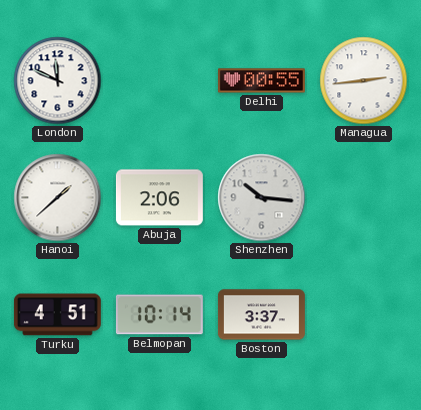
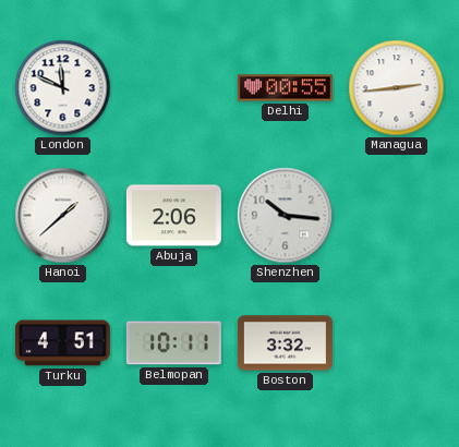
Belmopan: 10:14 -> 10:11
Boston: 3:37 -> 3:32
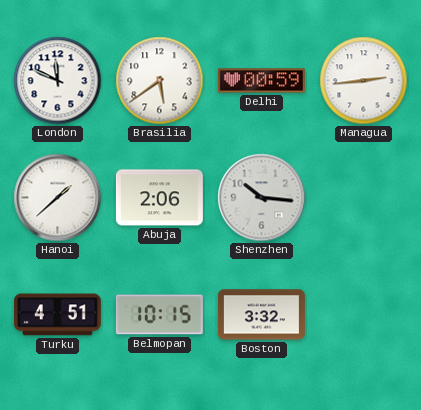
Brasilia: none -> 5:39
Delhi: 00:55 -> 00:59
Belmopan: 10:11 -> 10:15
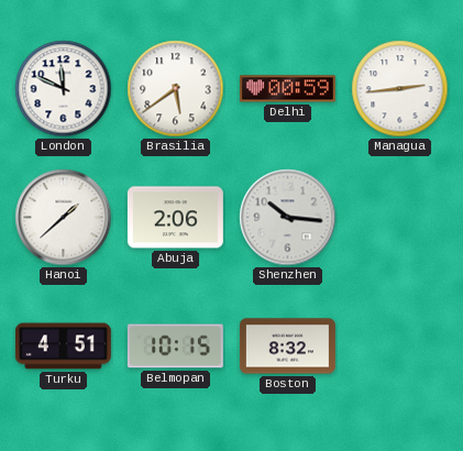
Boston: 3:32 -> 8:32
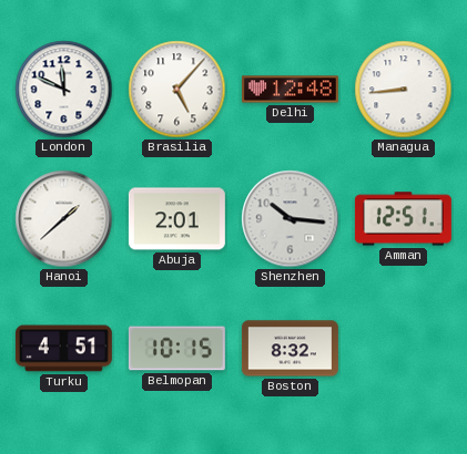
Brasilia: 5:39 -> 5:07
Delhi: 00:59 -> 12:48
Managua: 2:44 -> 8:44
Abuja: 2:06 -> 2:01
Amman: none -> 12:51
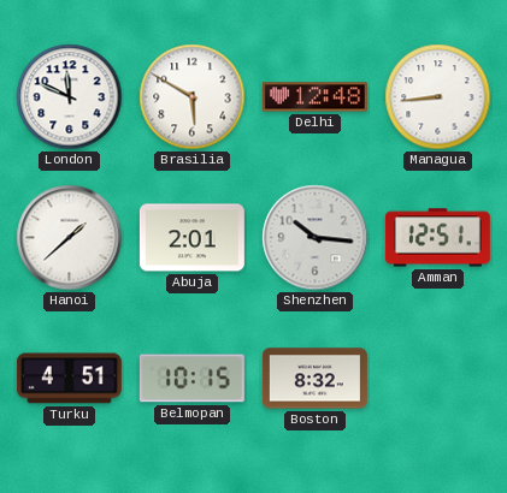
Brasilia: 5:07 -> 5:50
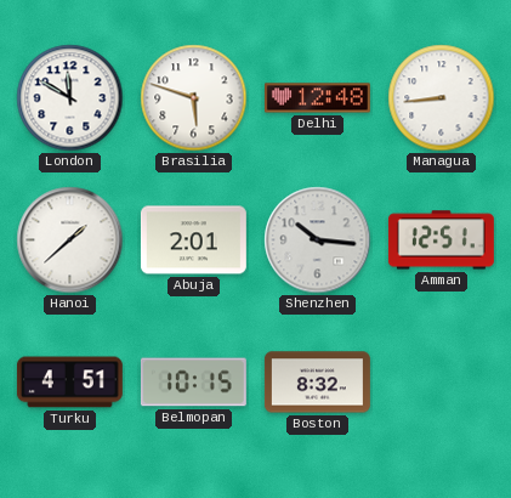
London: 11:49 -> 11:50
Brasilia: 5:50 -> 5:48
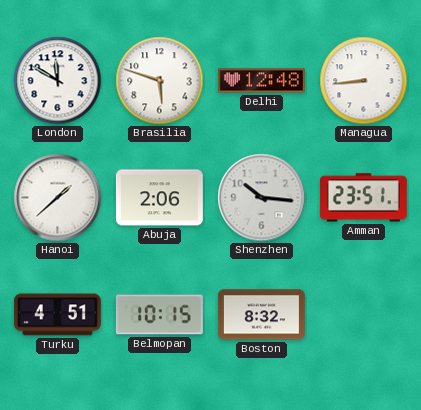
Abuja: 2:01 -> 2:06
Amman: 12:51 -> 23:51
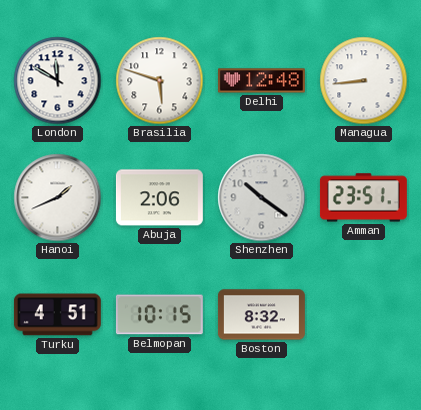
Hanoi: 1:38 -> 1:41
Shenzhen: 10:16 -> 10:21
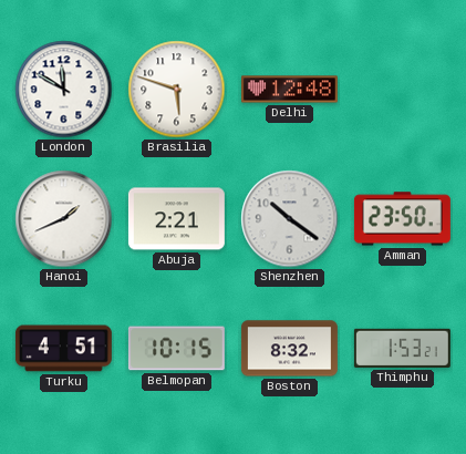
Managua: 8:44 -> none
Abuja: 2:06 -> 2:21
Amman: 23:51 -> 23:50
Thimphu: none -> 1:53
